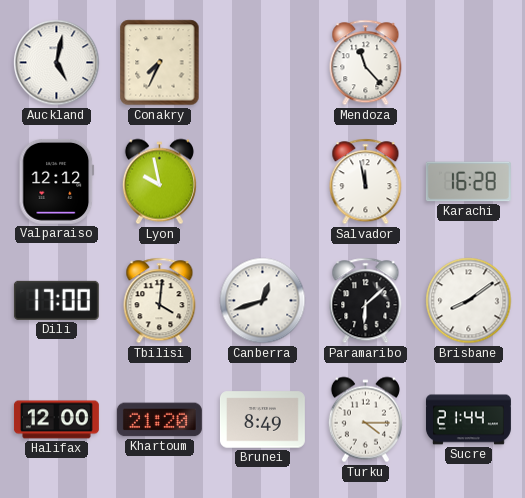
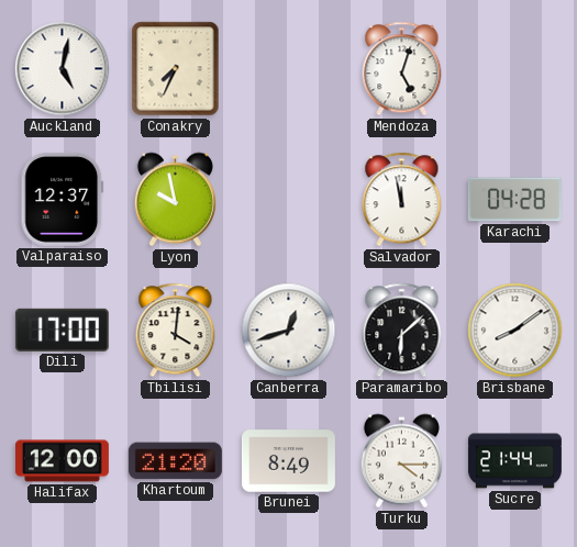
Mendoza: 11:23 -> 5:03
Valparaiso: 12:12 -> 12:37
Karachi: 16:28 -> 04:28
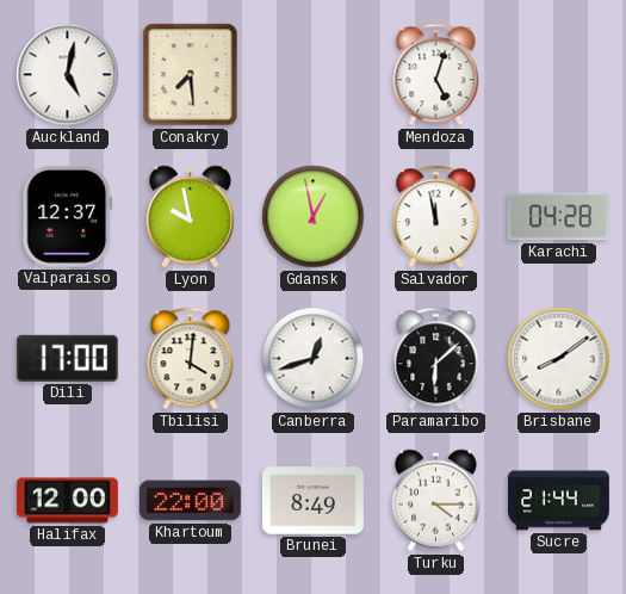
Conakry: 7:34 -> 7:29
Gdansk: none -> 12:58
Khartoum: 21:20 -> 22:00
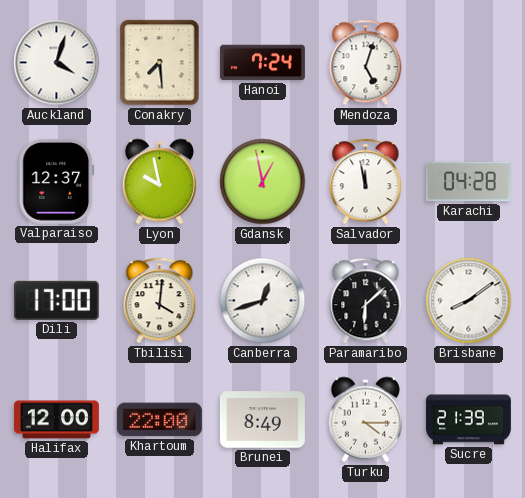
Auckland: 5:02 -> 4:03
Hanoi: none -> 7:24
Sucre: 21:44 -> 21:39
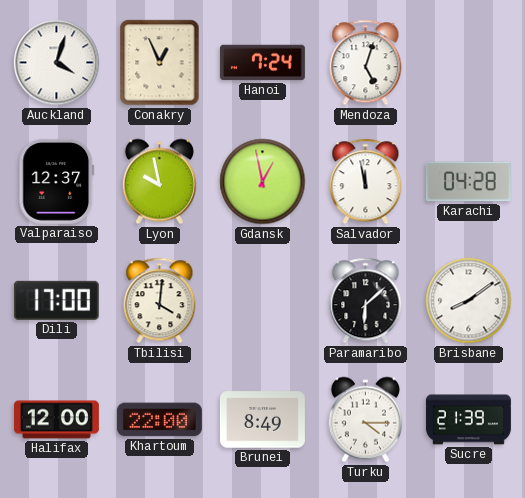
Conakry: 7:29 -> 12:56
Canberra: 12:42 -> none
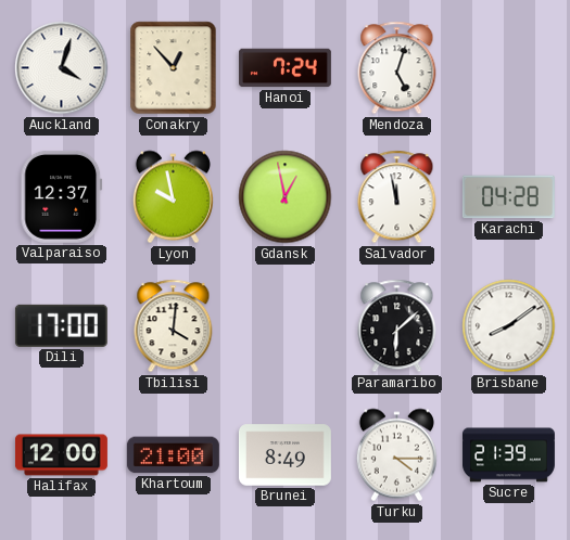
Conakry: 12:56 -> 12:53
Khartoum: 22:00 -> 21:00
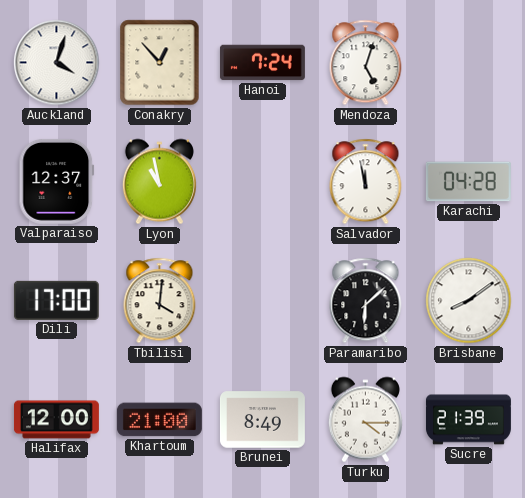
Lyon: 9:58 -> 10:58
Gdansk: 12:58 -> none
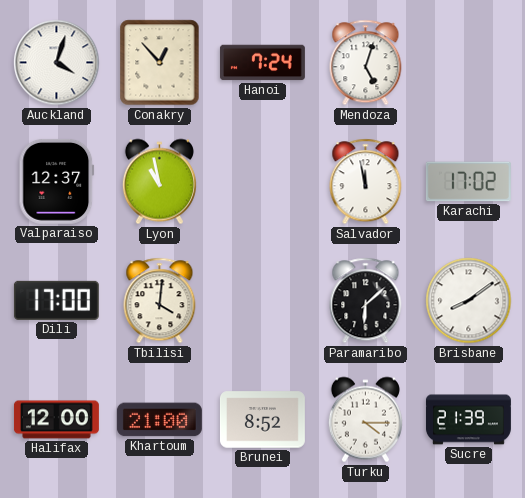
Karachi: 04:28 -> 17:02
Brunei: 8:49 -> 8:52
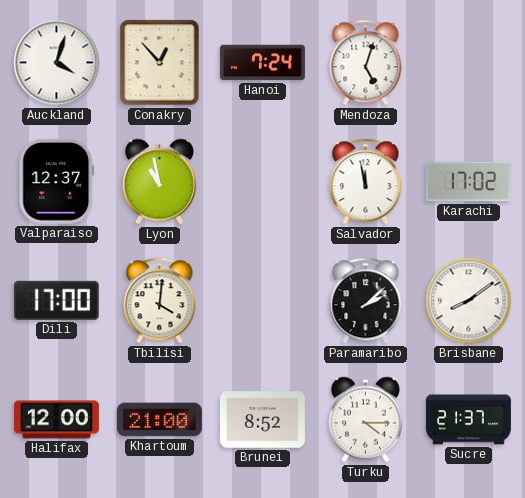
Paramaribo: 6:08 -> 2:08
Sucre: 21:39 -> 21:37
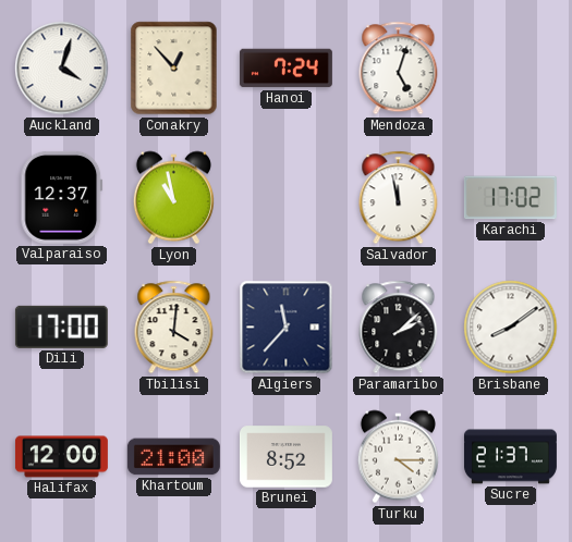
Algiers: none -> 11:37
